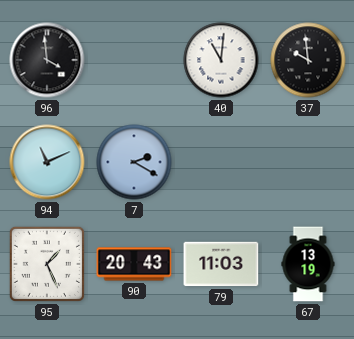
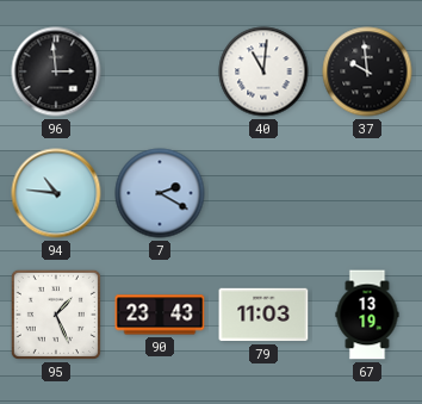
96: 3:59 -> 2:59
94: 11:11 -> 10:46
90: 20:43 -> 23:43
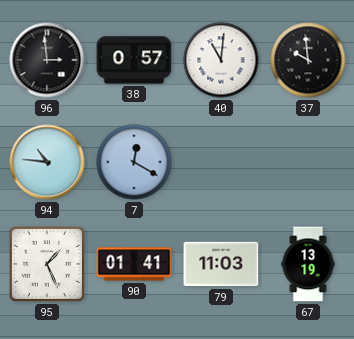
38: none -> 0:57
7: 2:20 -> 12:20
90: 23:43 -> 01:41
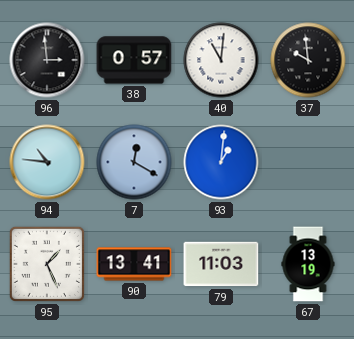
93: none -> 1:01
90: 01:41 -> 13:41
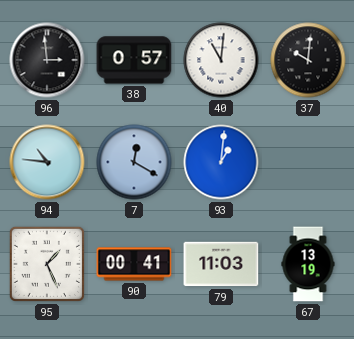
37: 9:59 -> 10:01
90: 13:41 -> 00:41
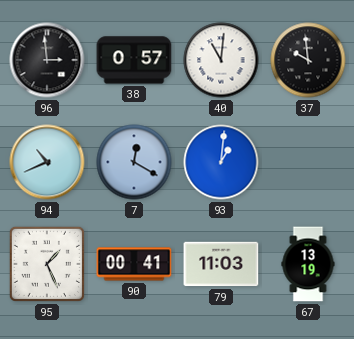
37: 10:01 -> 9:59
94: 10:46 -> 10:41
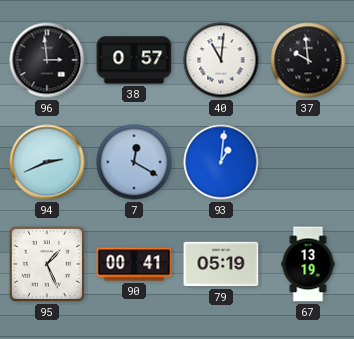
94: 10:41 -> 2:41
79: 11:03 -> 05:19
